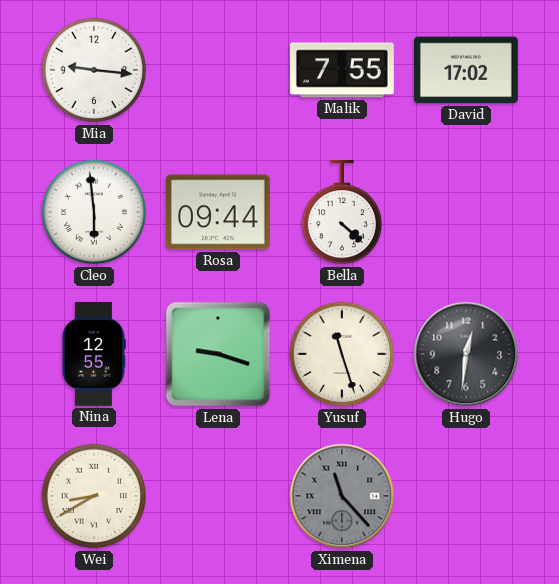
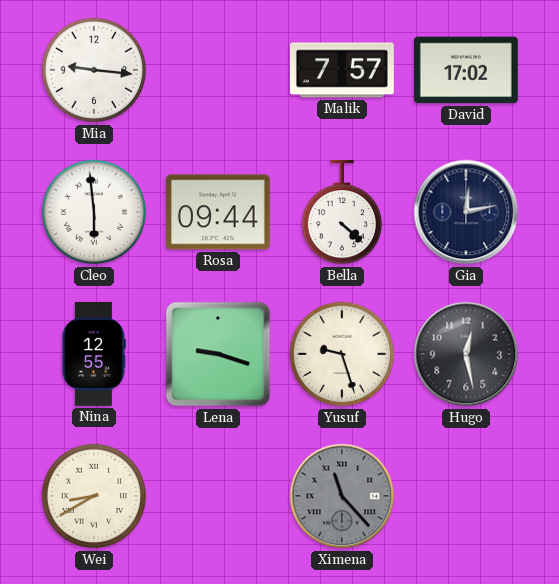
Malik: 7:55 -> 7:57
Gia: none -> 12:13
Yusuf: 11:27 -> 9:27
Hugo: 12:31 -> 12:28
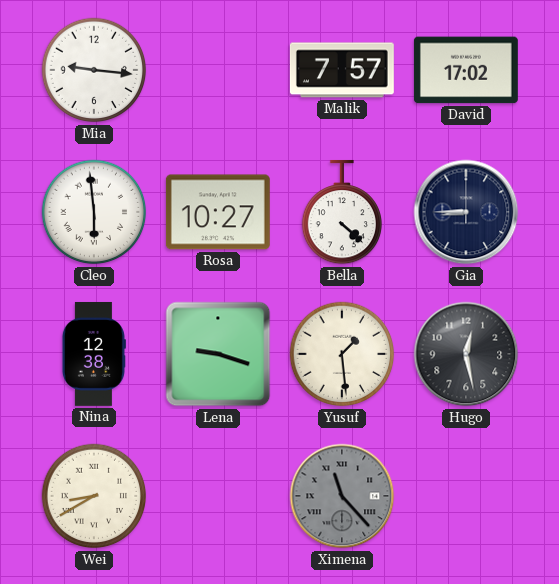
Rosa: 09:44 -> 10:27
Gia: 12:13 -> 8:45
Nina: 12:55 -> 12:38
Yusuf: 9:27 -> 1:29
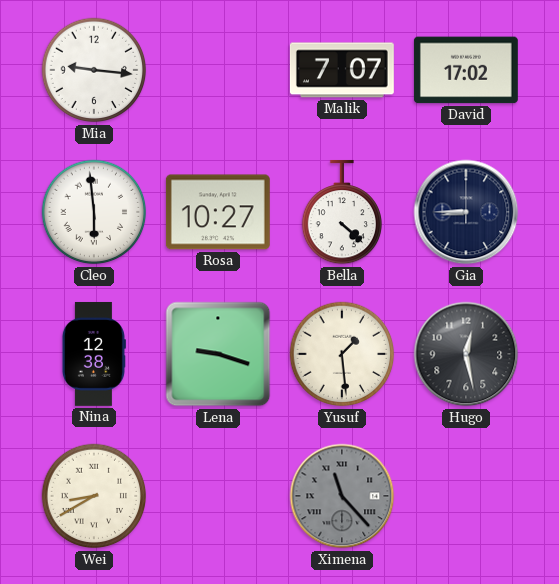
Malik: 7:57 -> 7:07
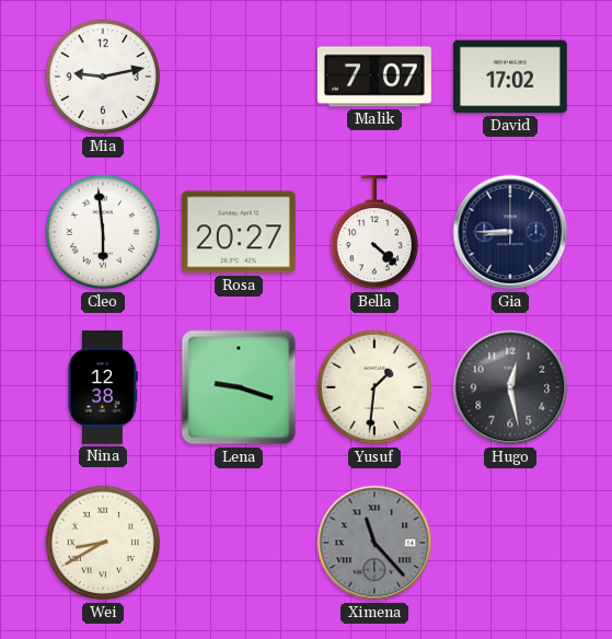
Mia: 9:16 -> 9:13
Rosa: 10:27 -> 20:27
Yusuf: 1:29 -> 1:31
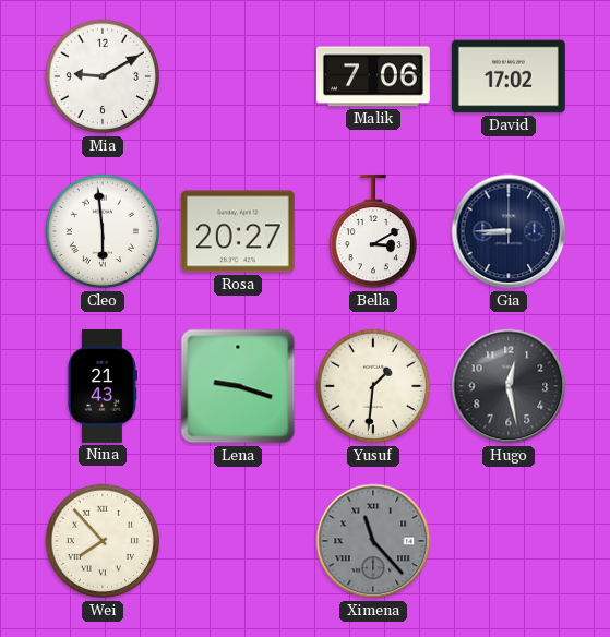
Mia: 9:13 -> 9:10
Malik: 7:07 -> 7:06
Bella: 4:22 -> 3:10
Nina: 12:38 -> 21:43
Wei: 8:40 -> 7:53
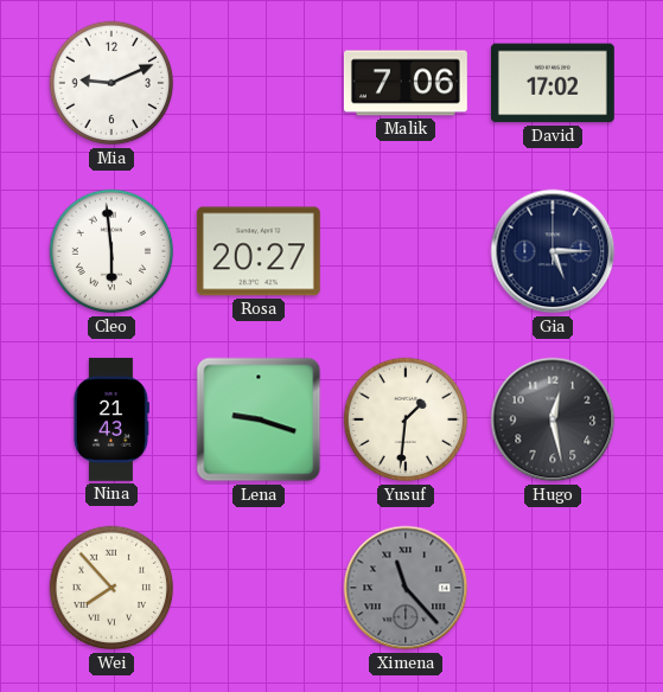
Mia: 9:10 -> 9:11
Bella: 3:10 -> none
Gia: 8:45 -> 5:15
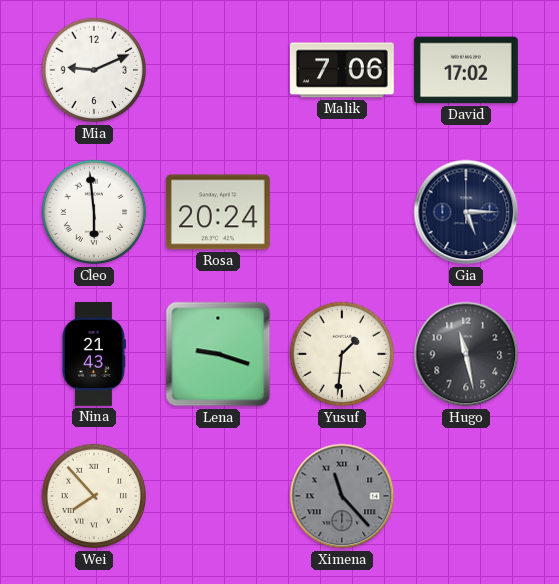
Rosa: 20:27 -> 20:24
Hugo: 12:28 -> 11:28
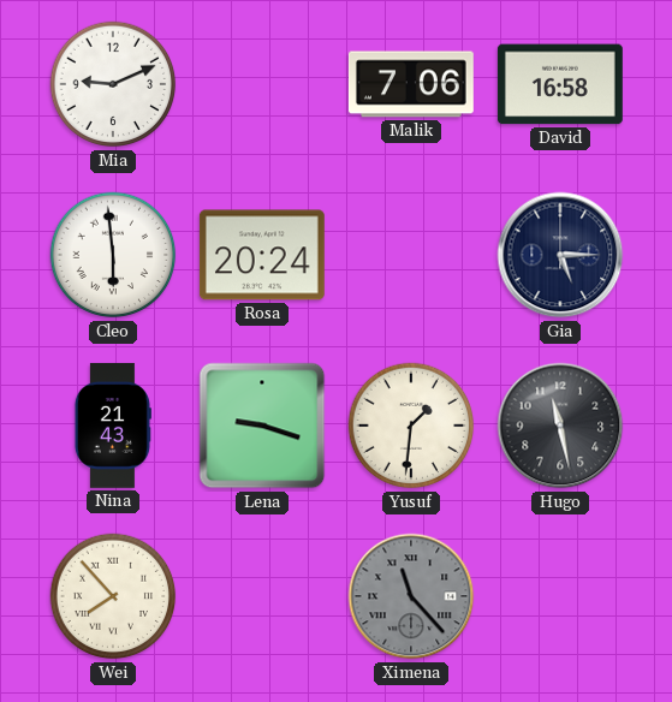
David: 17:02 -> 16:58
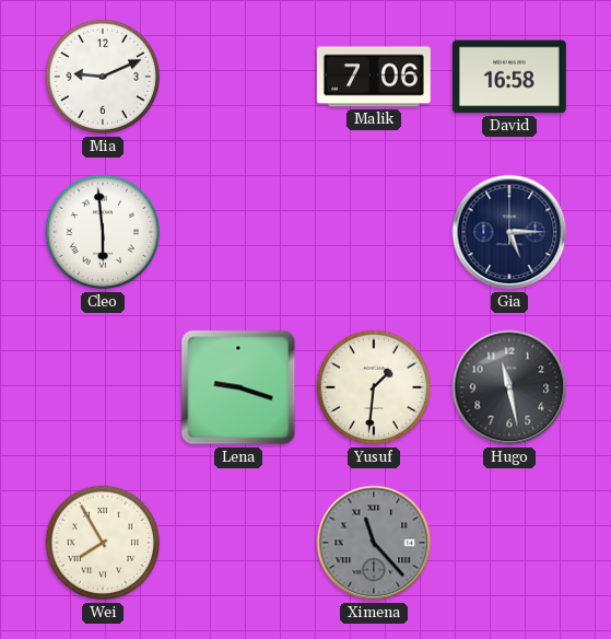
Rosa: 20:24 -> none
Nina: 21:43 -> none
Wei: 7:53 -> 7:55
